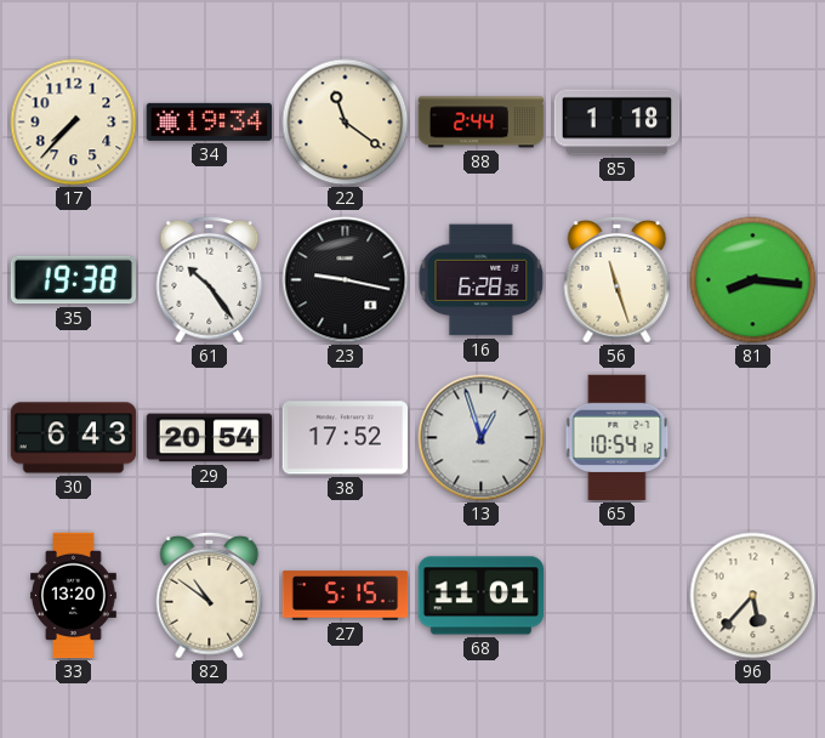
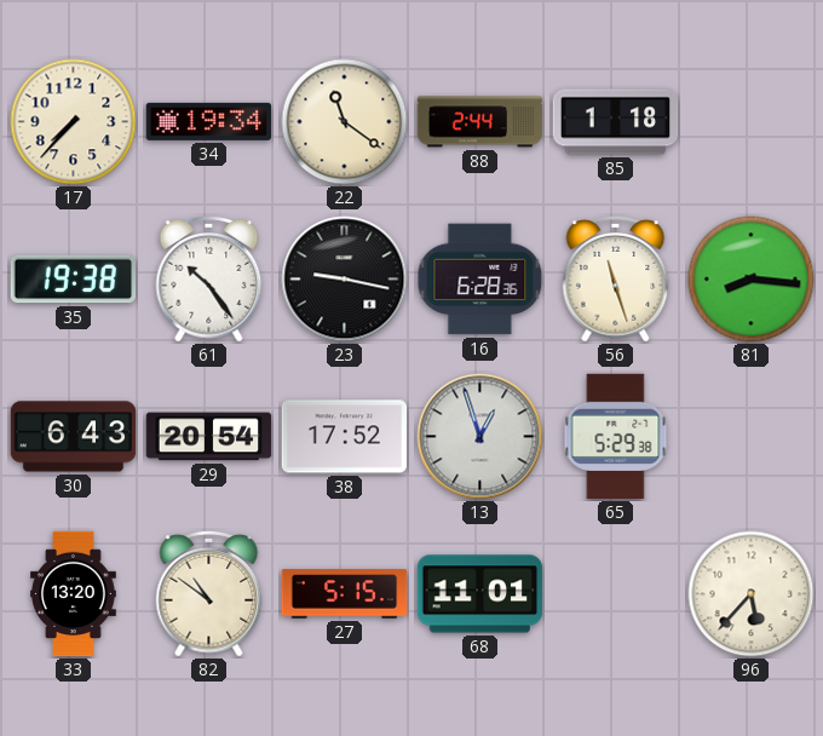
65: 10:54 -> 5:29
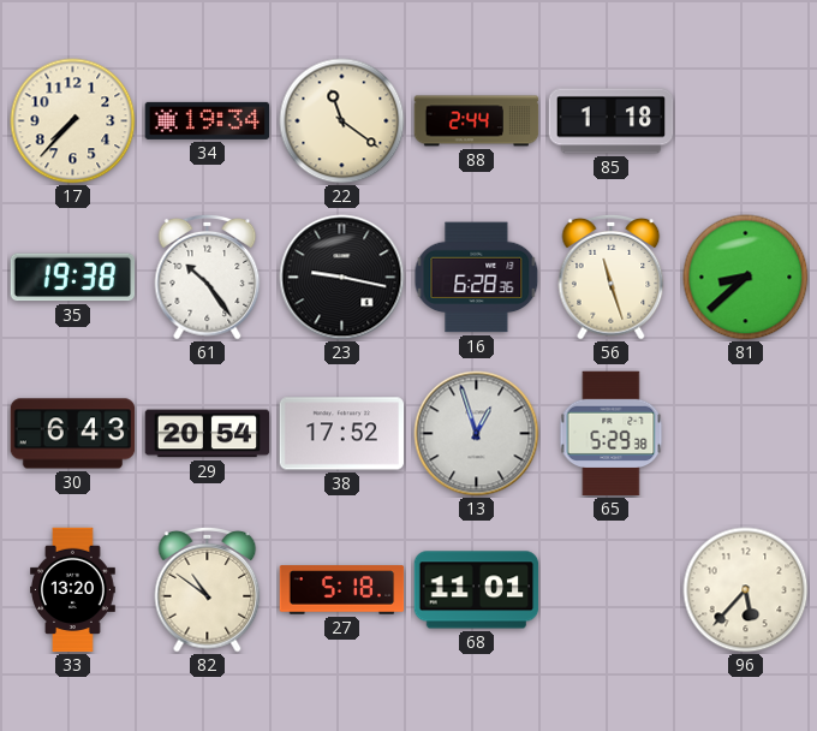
81: 8:16 -> 8:38
27: 5:15 -> 5:18
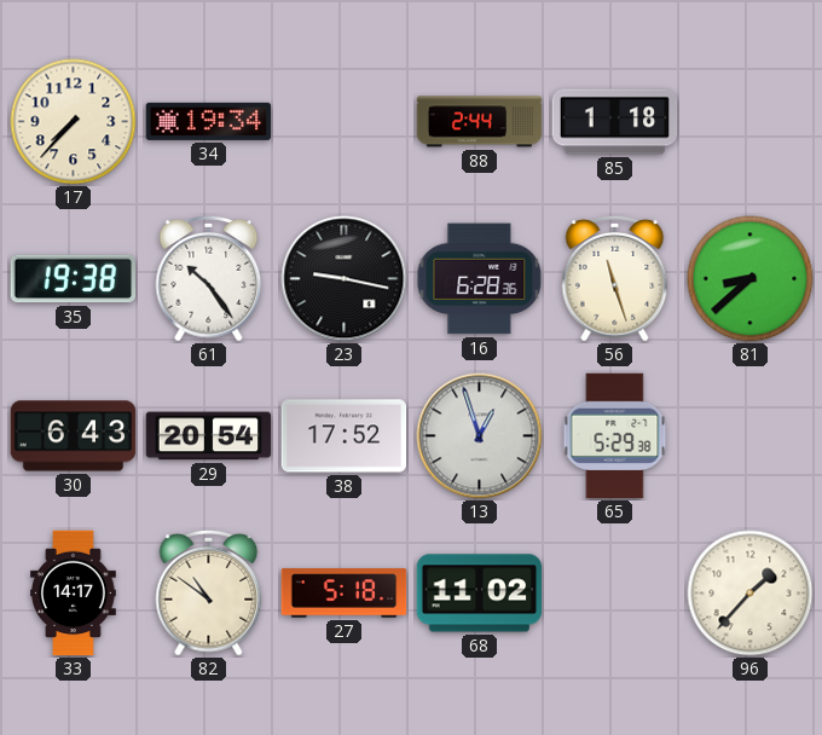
22: 11:21 -> none
33: 13:20 -> 14:17
68: 11:01 -> 11:02
96: 5:37 -> 1:37
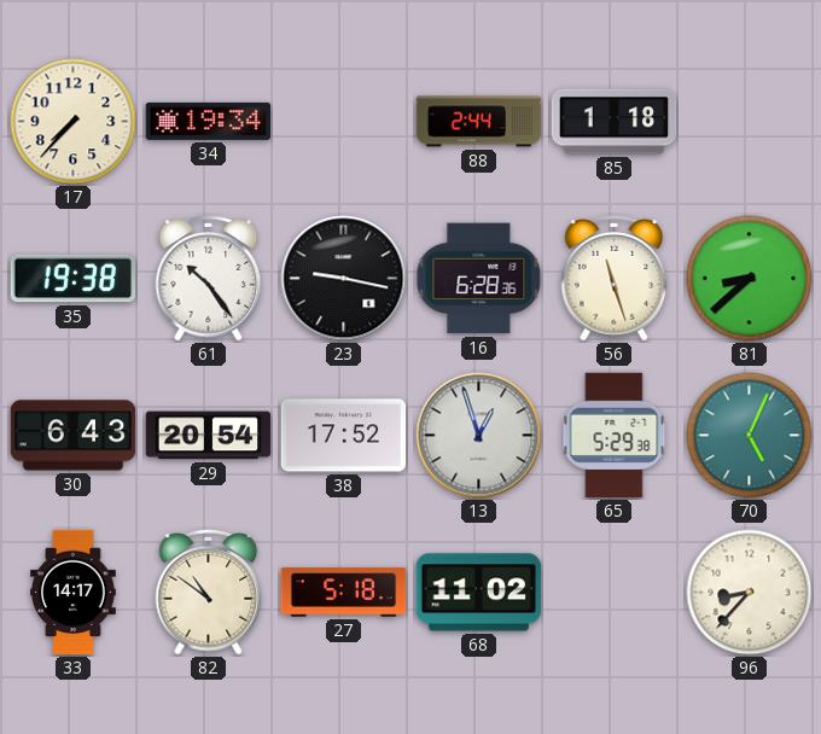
70: none -> 5:04
96: 1:37 -> 8:37
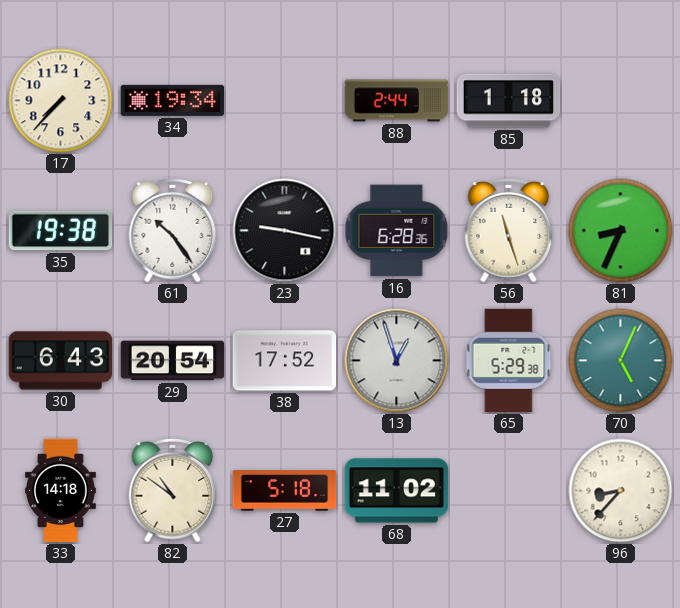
81: 8:38 -> 8:34
33: 14:17 -> 14:18
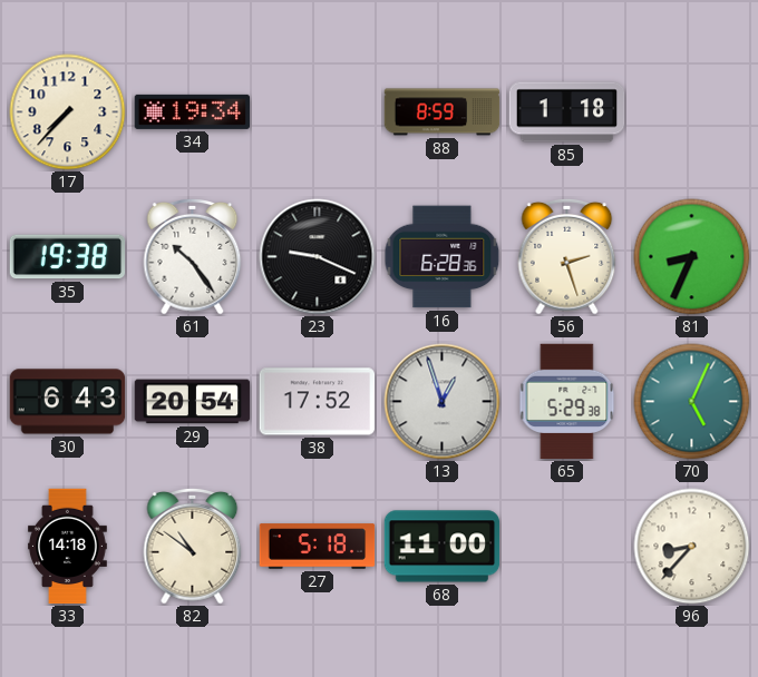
88: 2:44 -> 8:59
23: 9:17 -> 9:19
56: 11:27 -> 2:27
68: 11:02 -> 11:00
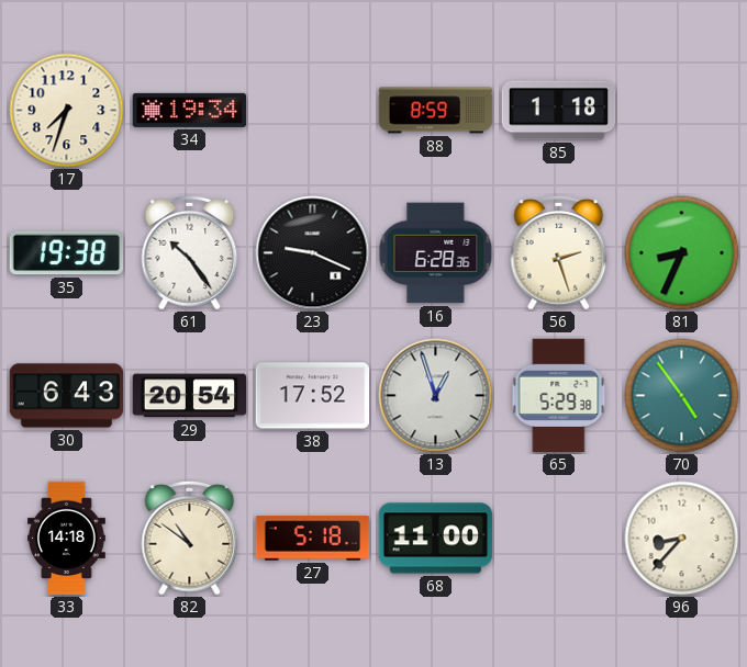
17: 7:37 -> 7:33
70: 5:04 -> 4:54
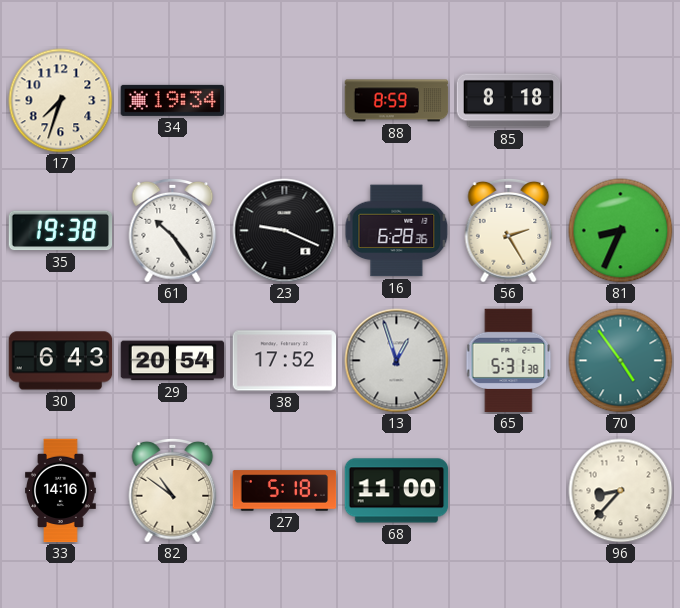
85: 1:18 -> 8:18
56: 2:27 -> 2:25
65: 5:29 -> 5:31
33: 14:18 -> 14:16
